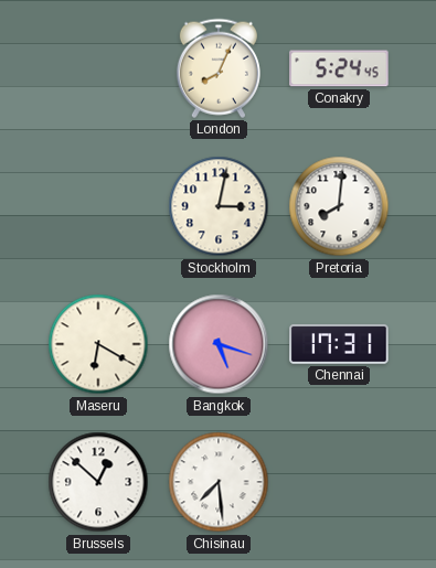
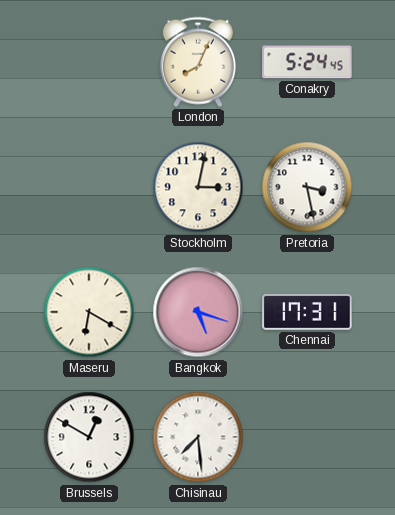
Pretoria: 8:01 -> 3:28
Brussels: 12:52 -> 12:50
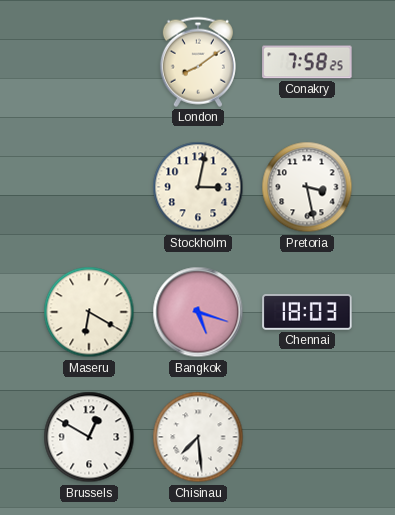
London: 8:04 -> 8:09
Conakry: 5:24 -> 7:58
Chennai: 17:31 -> 18:03
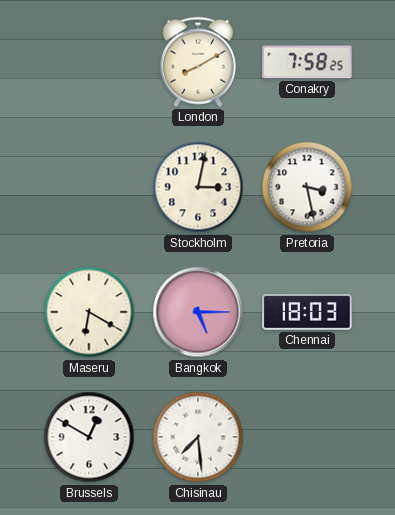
London: 8:09 -> 8:10
Bangkok: 5:18 -> 5:15
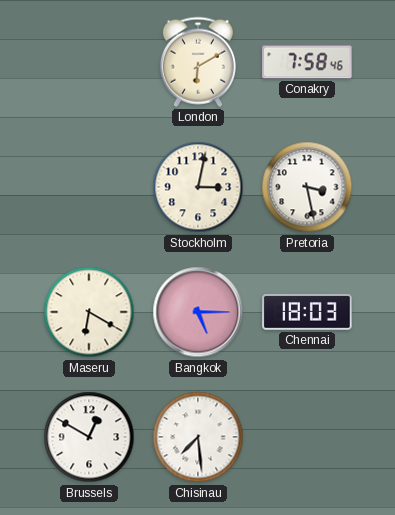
London: 8:10 -> 6:10
Conakry: 7:58:25 -> 7:58:46
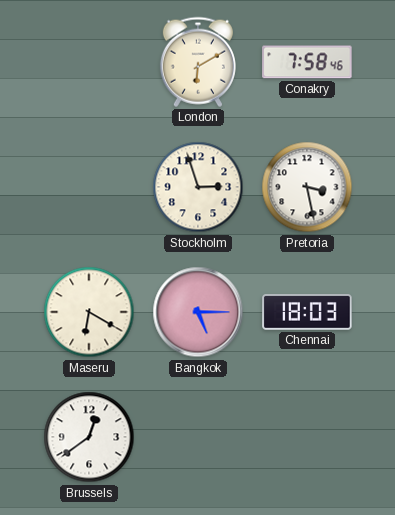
Stockholm: 3:02 -> 2:57
Brussels: 12:50 -> 12:39
Chisinau: 7:29 -> none
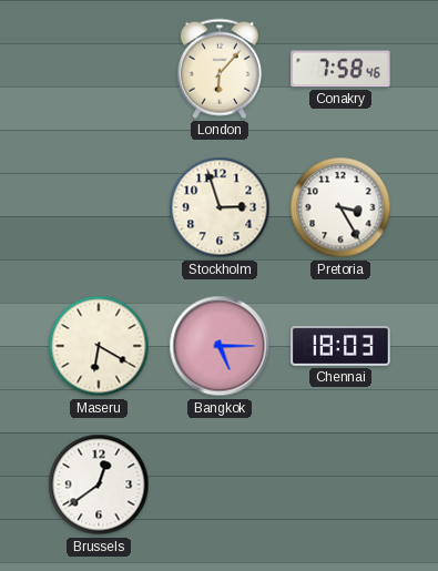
London: 6:10 -> 6:07
Pretoria: 3:28 -> 3:25
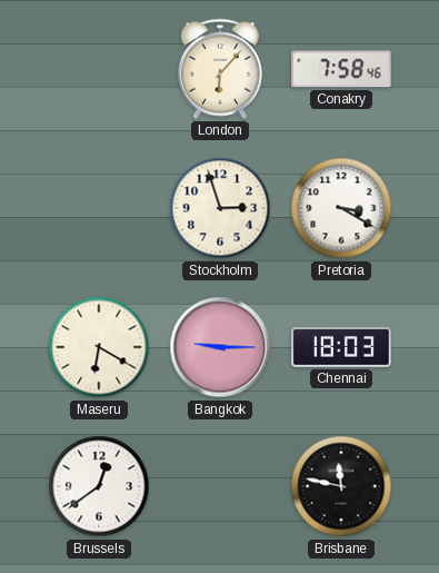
Pretoria: 3:25 -> 3:20
Bangkok: 5:15 -> 9:15
Brisbane: none -> 11:47
